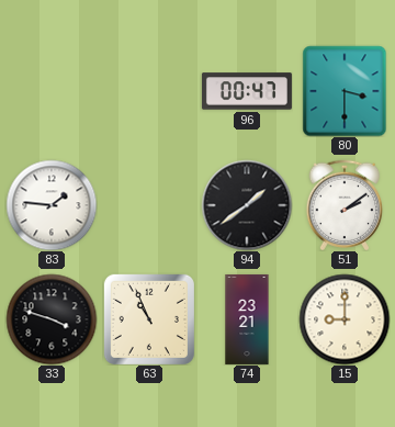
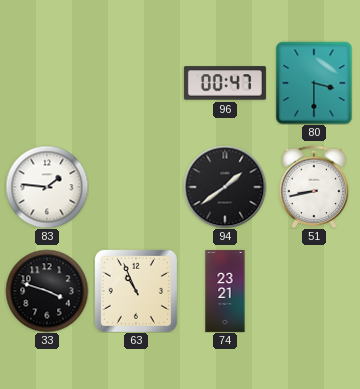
51: 2:09 -> 8:43
15: 9:00 -> none
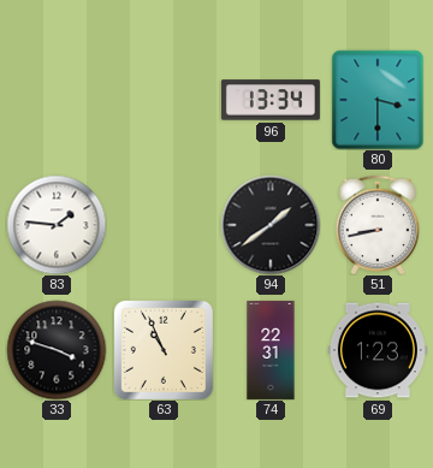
96: 00:47 -> 13:34
74: 23:21 -> 22:31
69: none -> 1:23
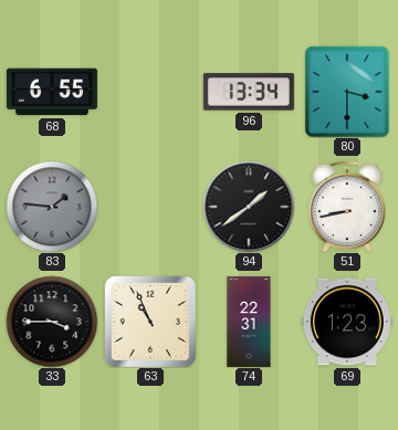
68: none -> 6:55
83 dial: white -> grey
33: 3:48 -> 3:45
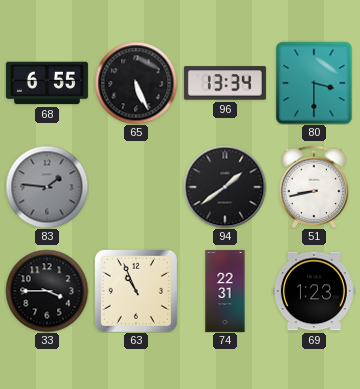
65: none -> 5:26
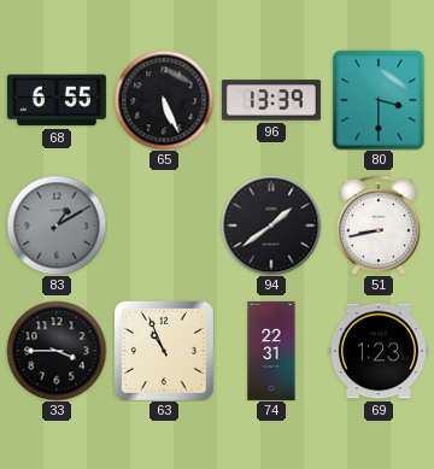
96: 13:34 -> 13:39
83: 1:46 -> 1:10
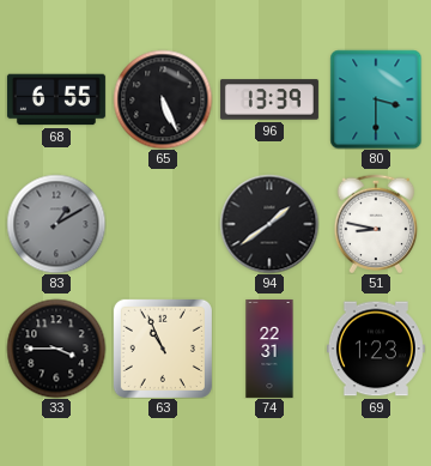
51: 8:43 -> 8:47
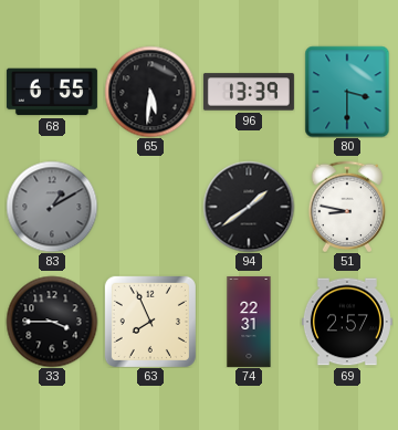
65: 5:26 -> 5:31
63: 10:56 -> 7:56
69: 1:23 -> 2:57
